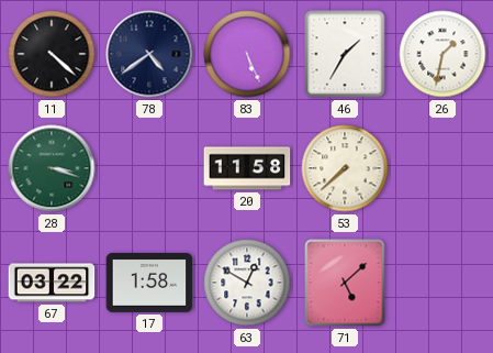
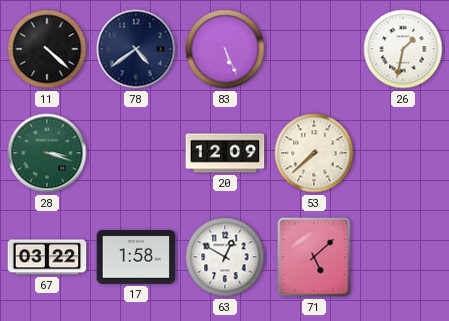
46: 1:35 -> none
20: 11:58 -> 12:09
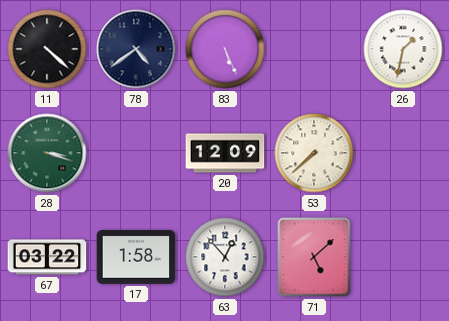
63: 12:50 -> 12:53
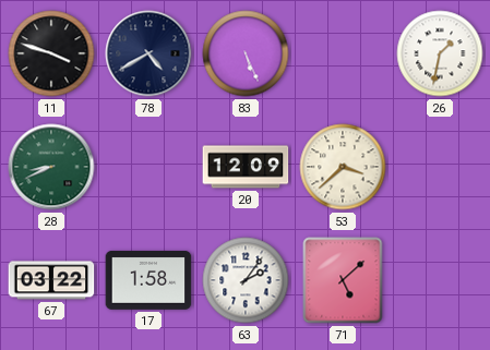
11: 4:22 -> 3:48
78: 4:39 -> 4:40
28: 3:18 -> 8:41
53: 7:38 -> 3:38
63: 12:53 -> 2:06
